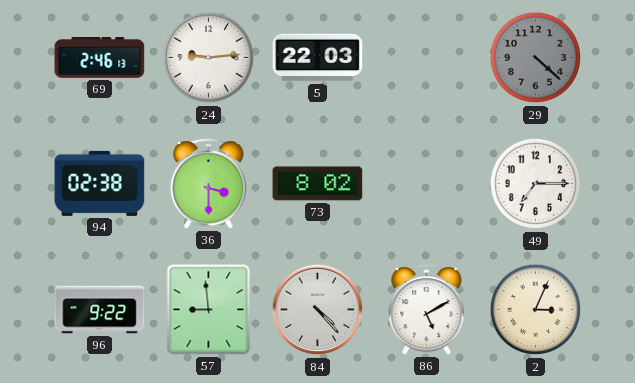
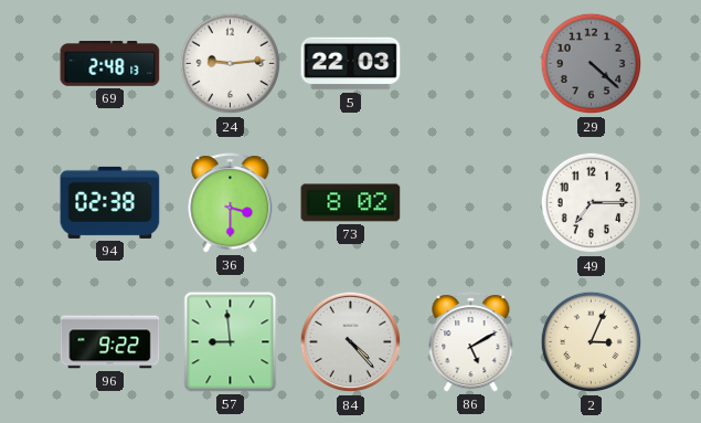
69: 2:46 -> 2:48
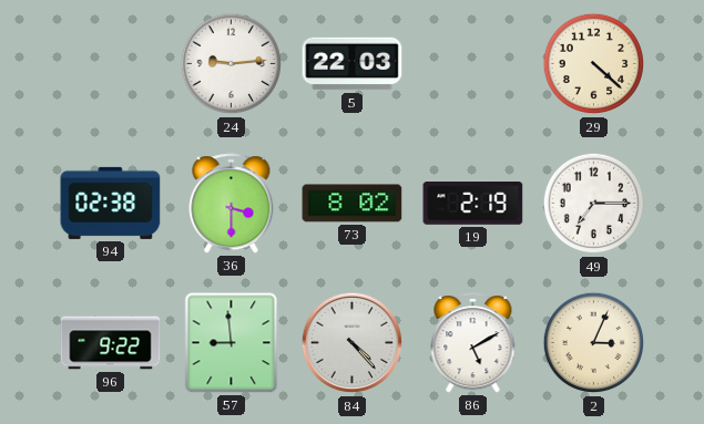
69: 2:48 -> none
29 dial: grey -> cream
19: none -> 2:19
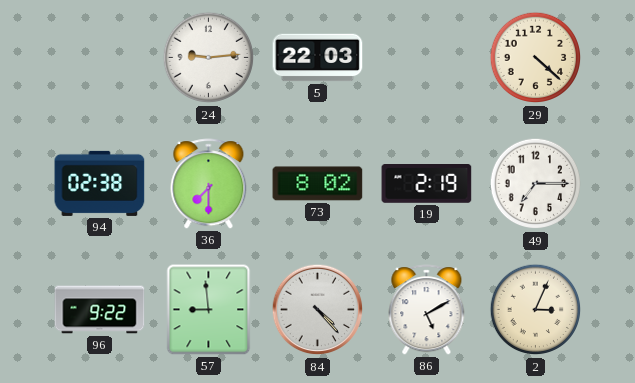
36: 3:30 -> 7:30
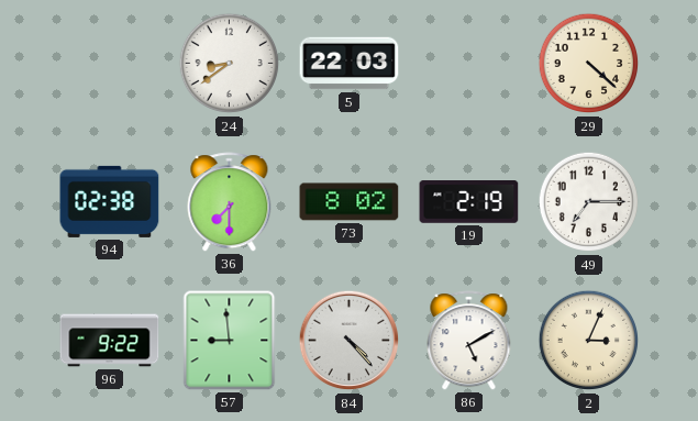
24: 9:14 -> 8:39
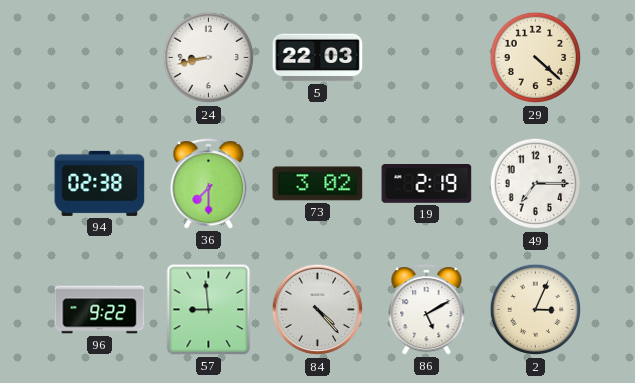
24: 8:39 -> 8:43
73: 8:02 -> 3:02
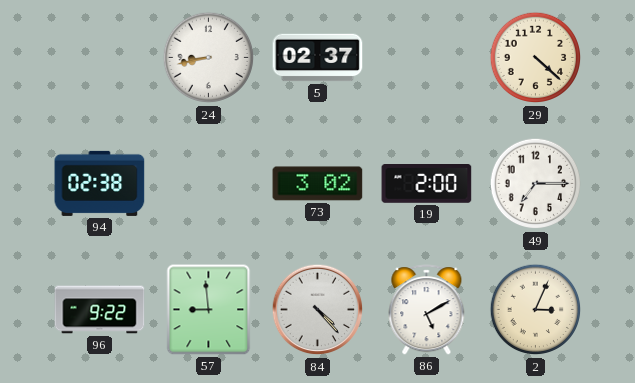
5: 22:03 -> 02:37
36: 7:30 -> none
19: 2:19 -> 2:00
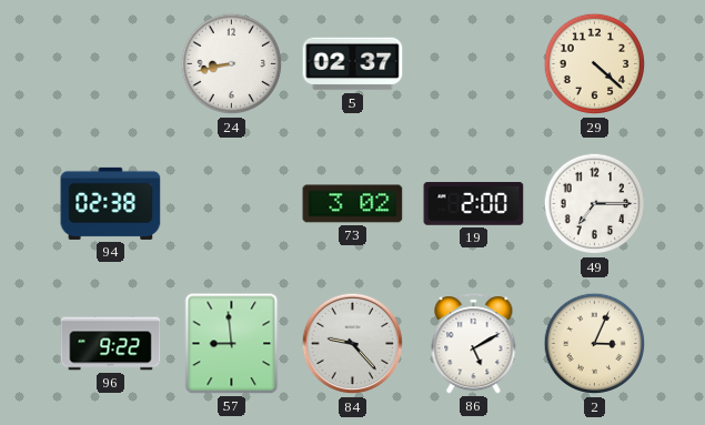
84: 4:23 -> 9:23
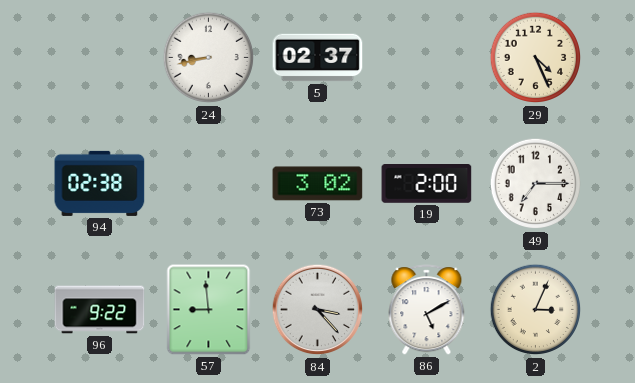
29: 4:22 -> 4:26
84: 9:23 -> 3:23
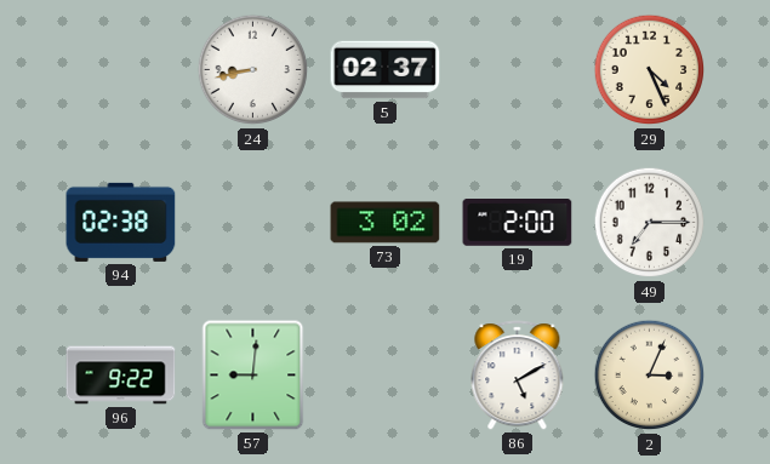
57: 8:59 -> 9:01
84: 3:23 -> none
